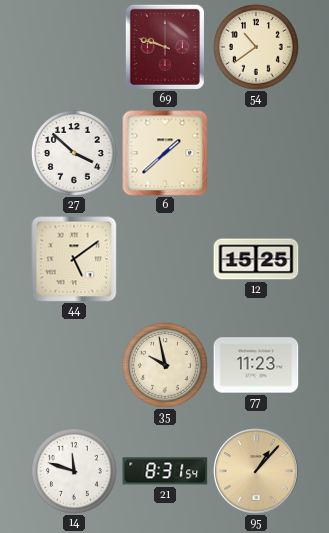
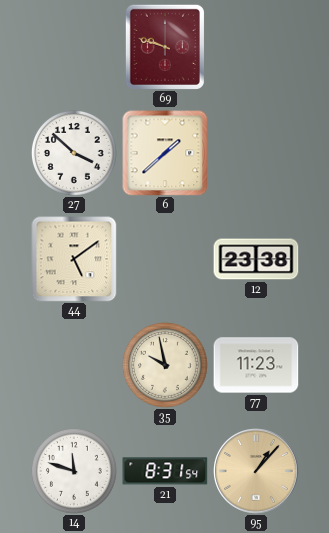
54: 10:39 -> none
12: 15:25 -> 23:38
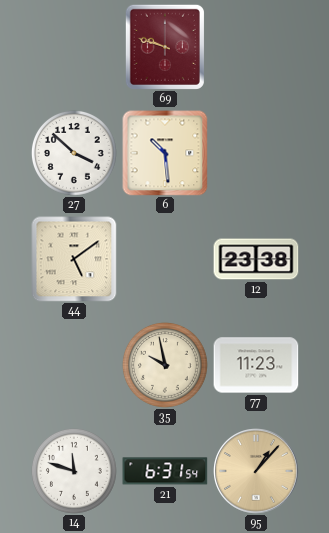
6: 1:38 -> 10:29
21: 8:31 -> 6:31
